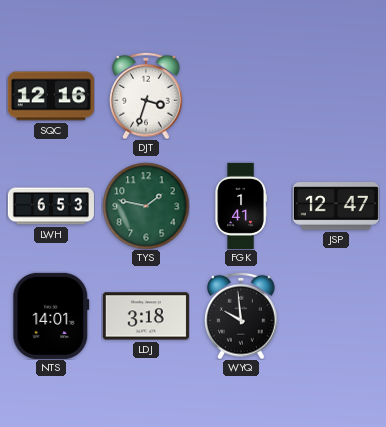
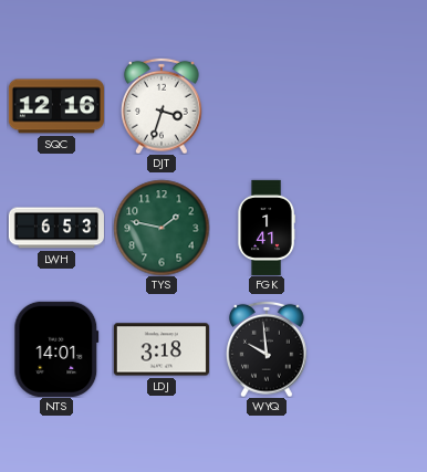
JSP: 12:47 -> none
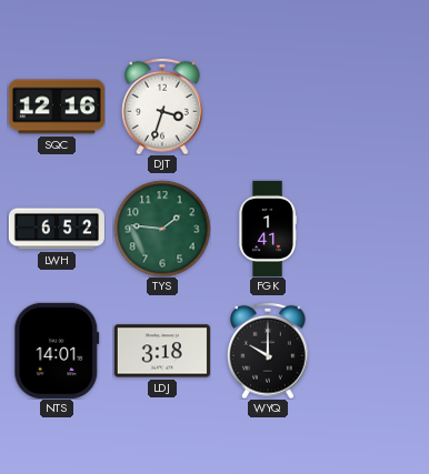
LWH: 6:53 -> 6:52
TYS: 1:47 -> 1:46
WYQ: 9:59 -> 10:00
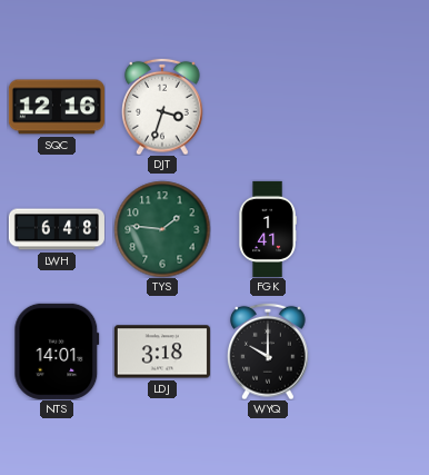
LWH: 6:52 -> 6:48
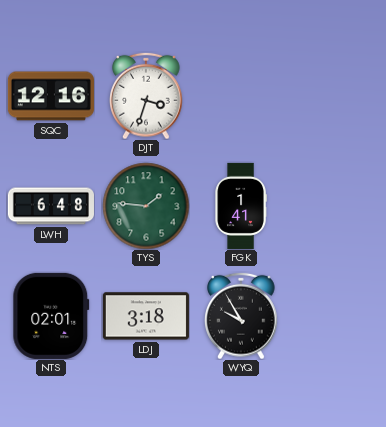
NTS: 14:01 -> 02:01
WYQ: 10:00 -> 9:55
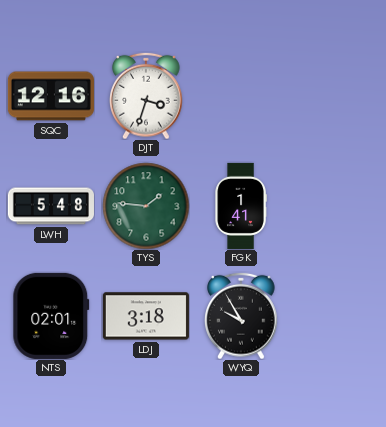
LWH: 6:48 -> 5:48
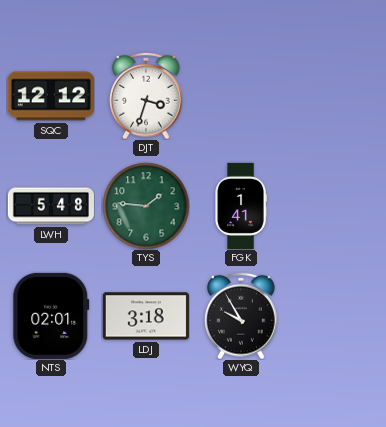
SQC: 12:16 -> 12:12
